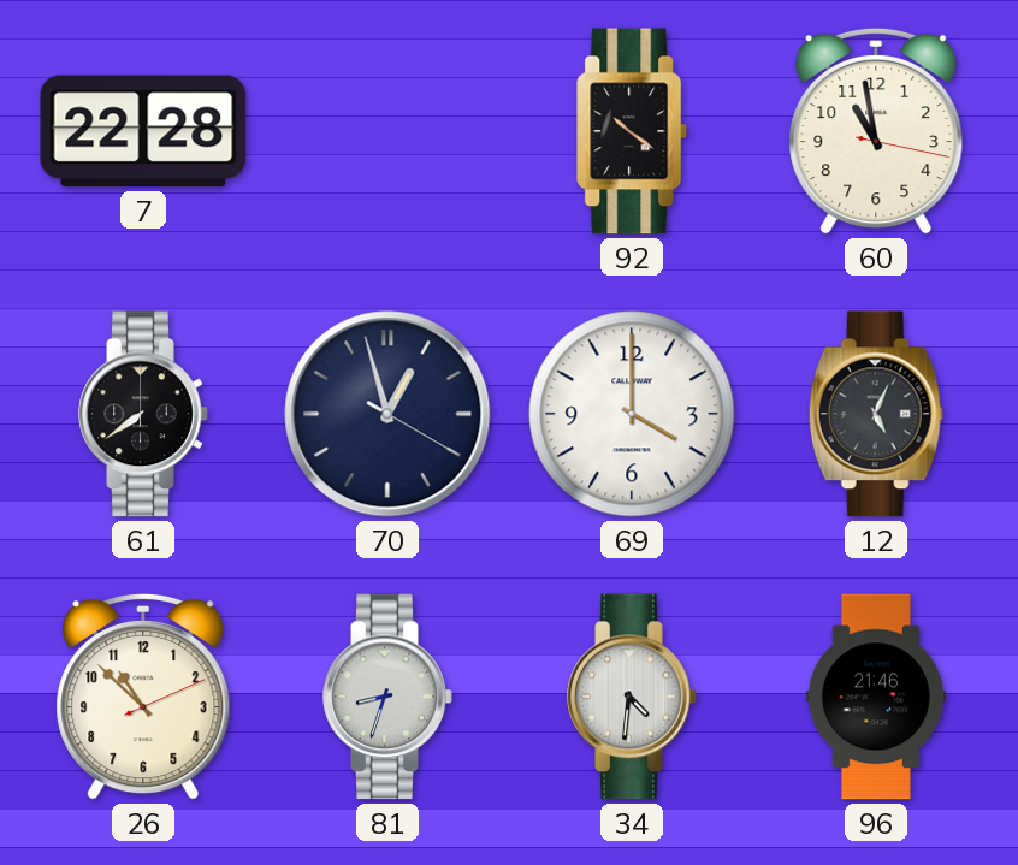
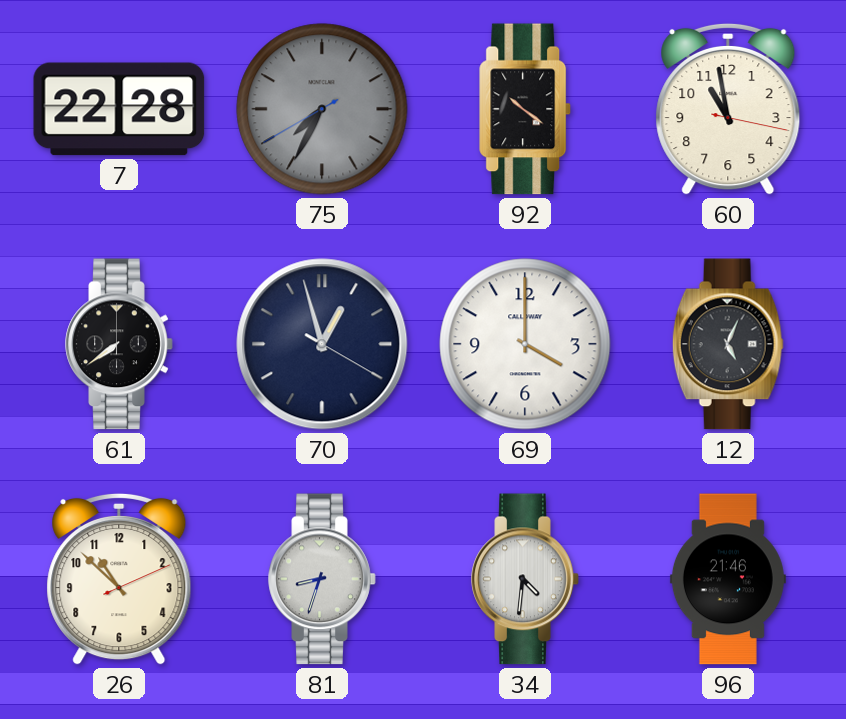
75: none -> 7:34
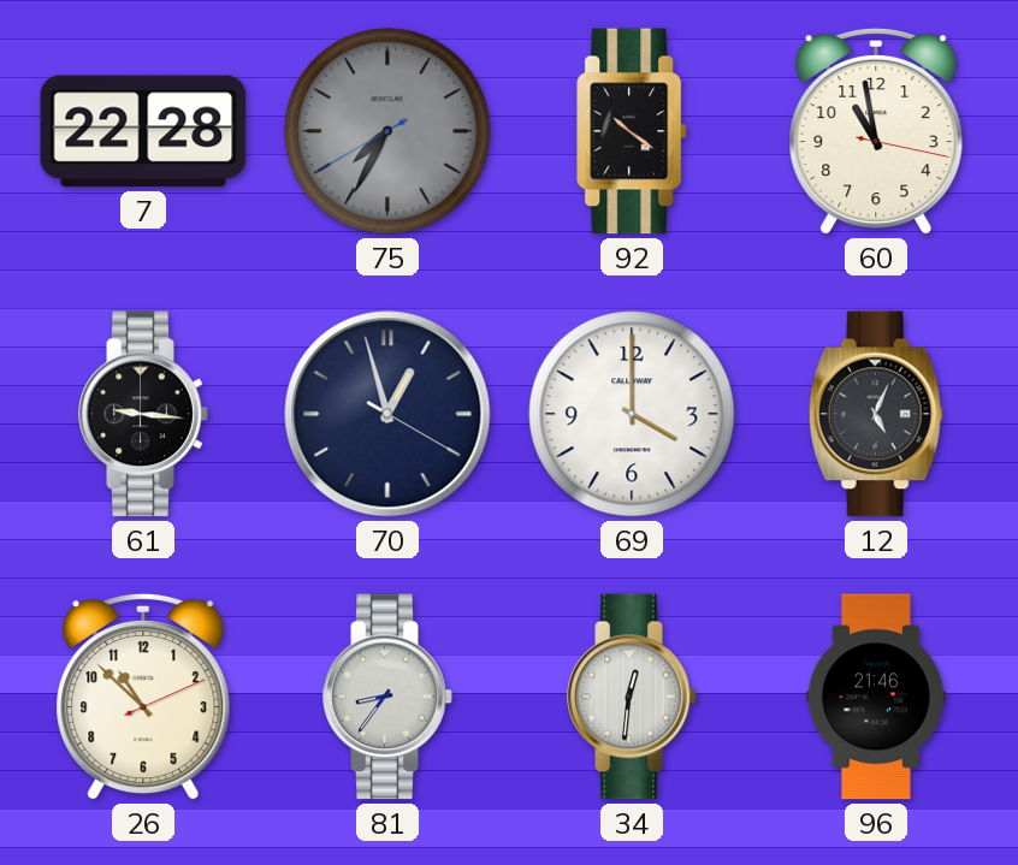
61: 7:39 -> 9:16
81: 8:33 -> 8:36
34: 4:31 -> 12:31
